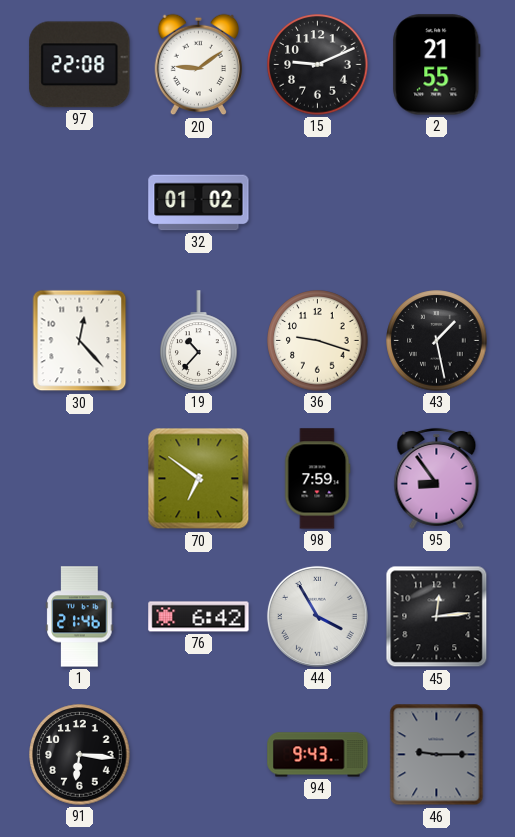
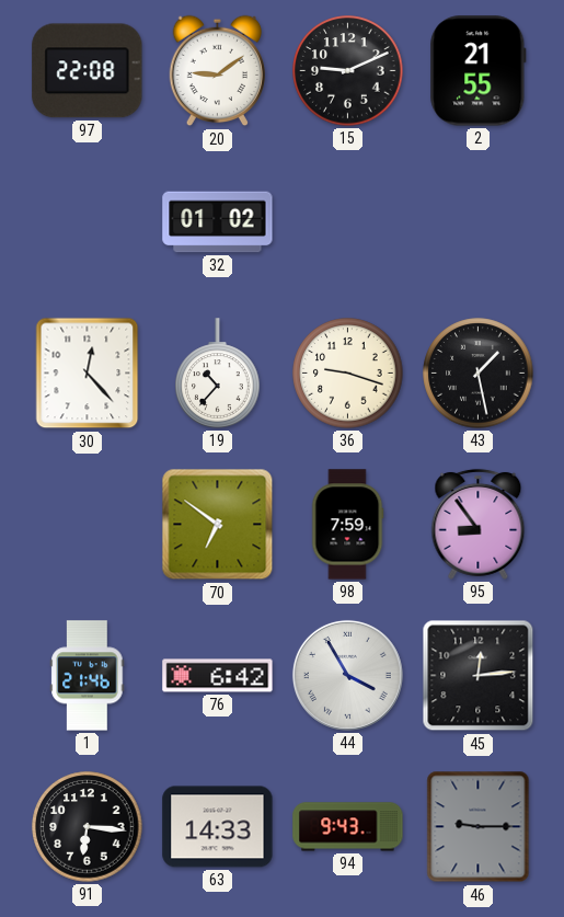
63: none -> 14:33
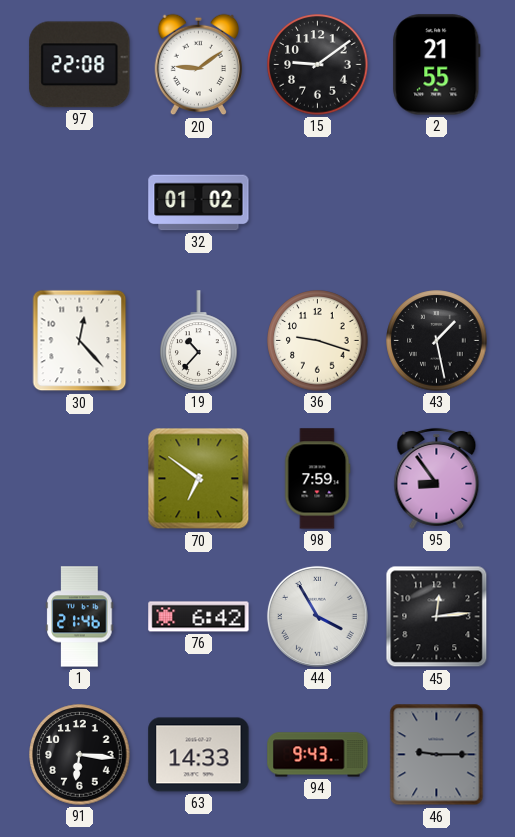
15: 9:11 -> 9:09
